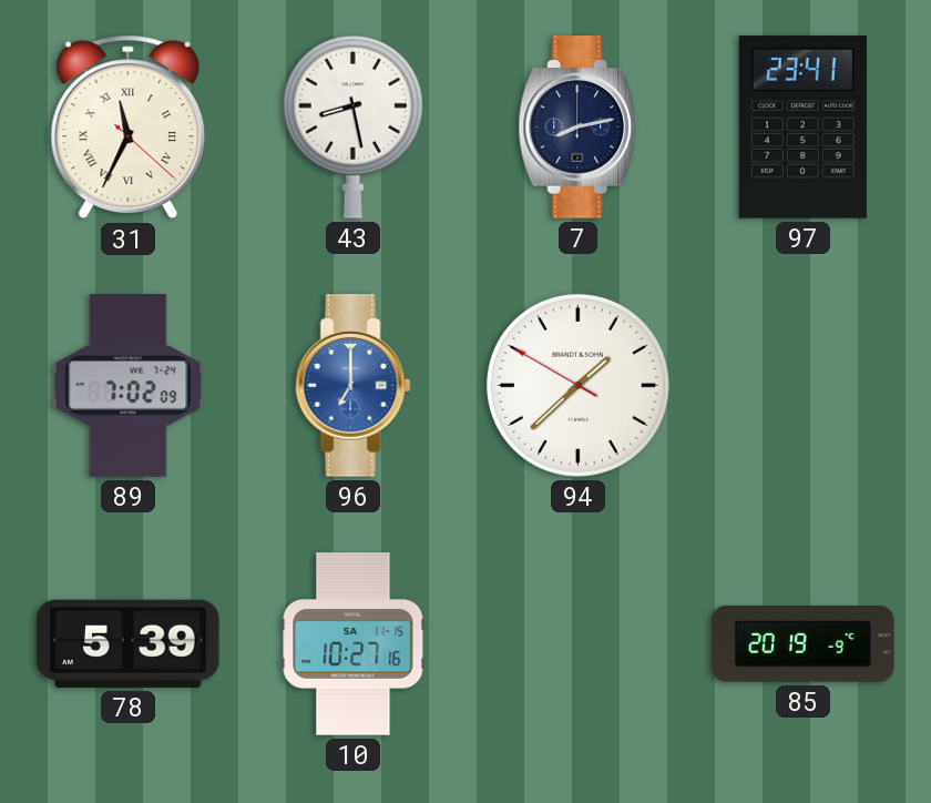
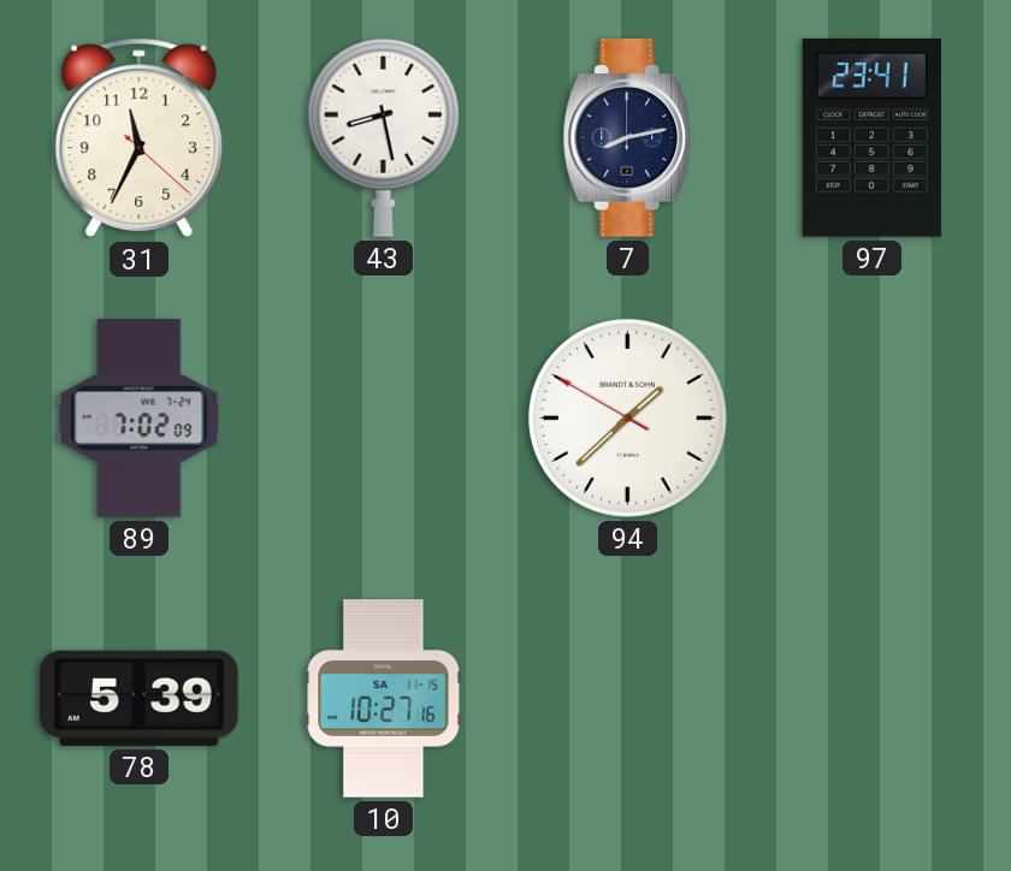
31 numerals: Roman -> Arabic
96: 7:00 -> none
85: 20:19 -> none
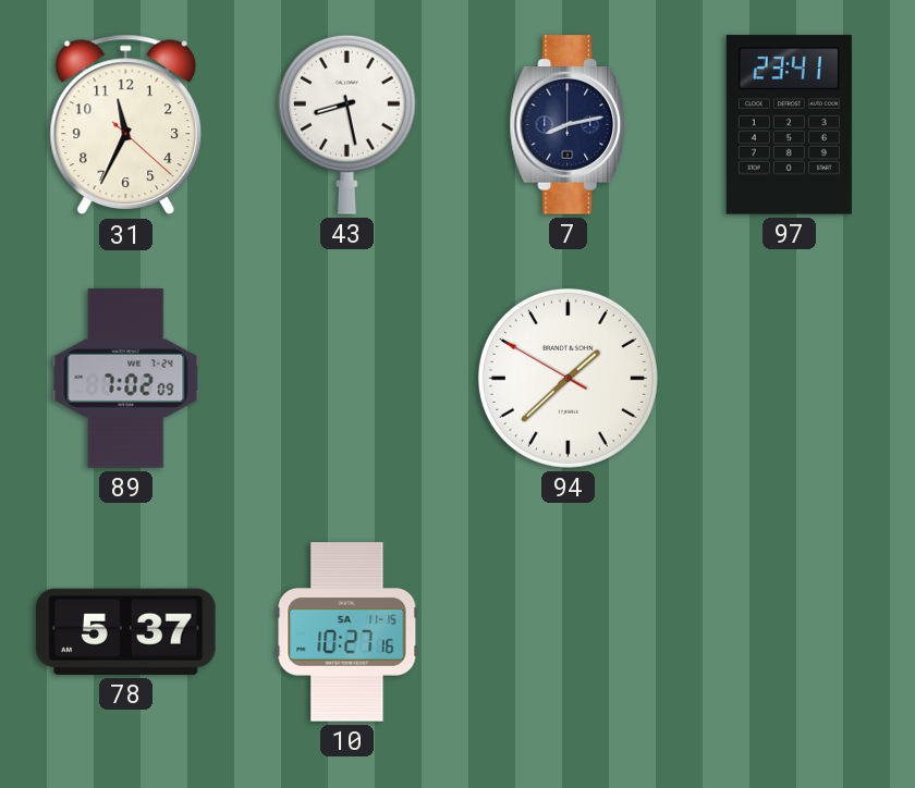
78: 5:39 -> 5:37
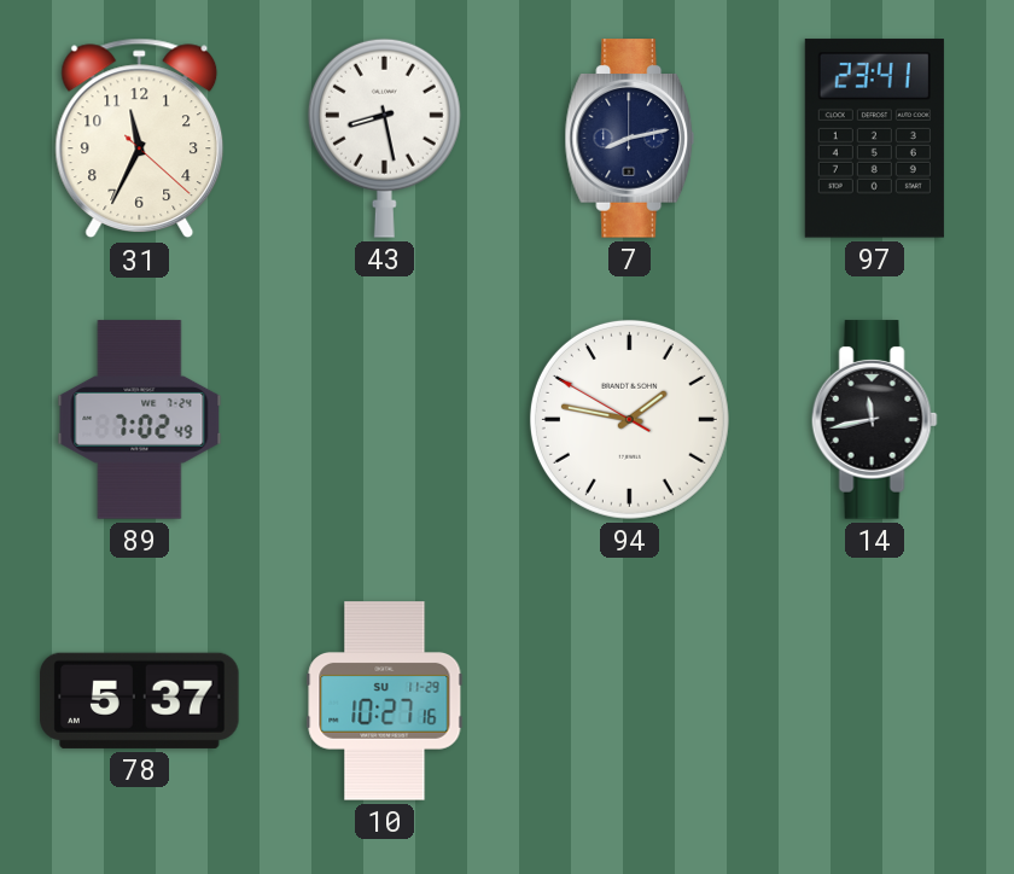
89: 7:02:09 -> 7:02:49
94: 1:37 -> 1:46
14: none -> 11:43
10 date: SA 11-15 -> SU 11-29
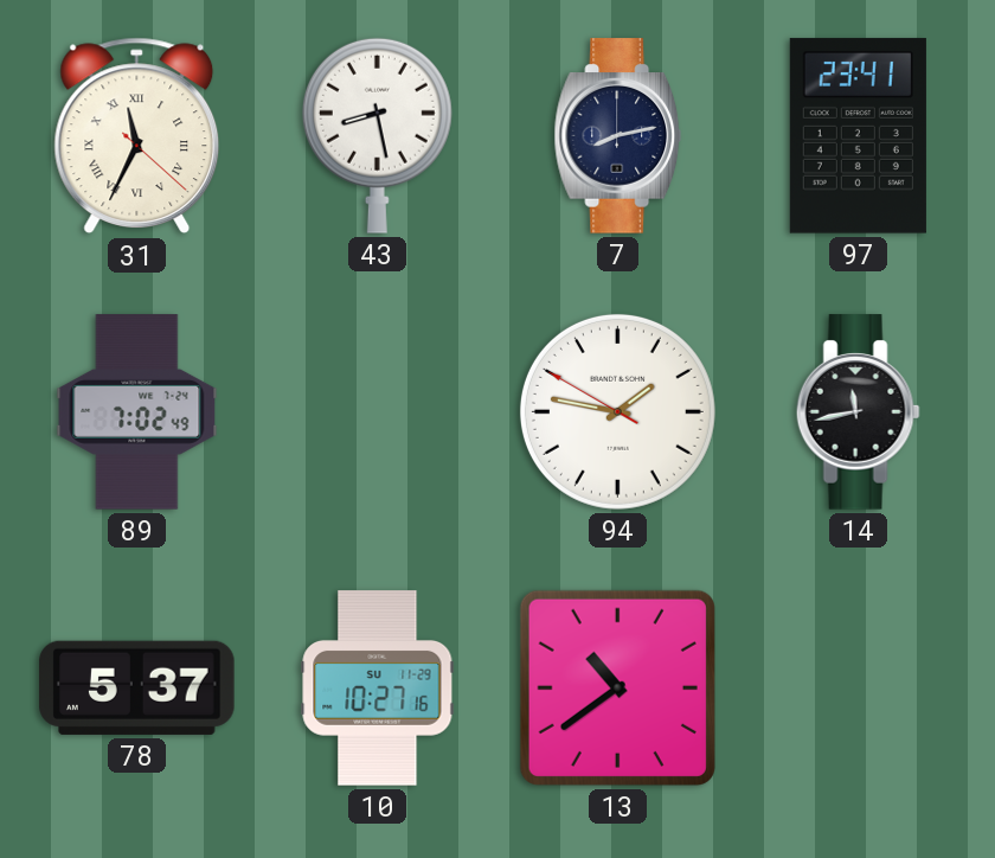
31 numerals: Arabic -> Roman
13: none -> 10:39
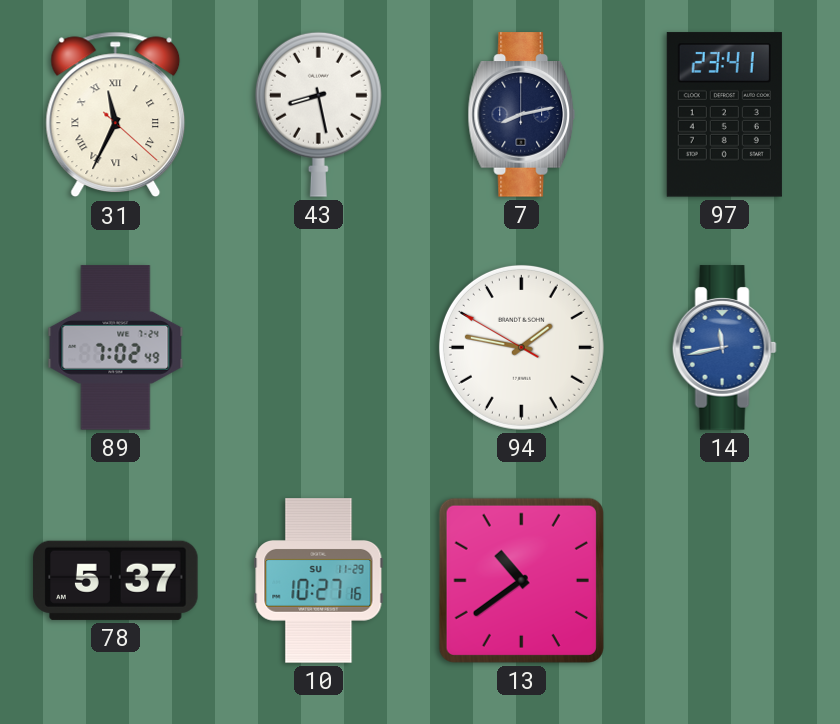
14 dial: black -> blue
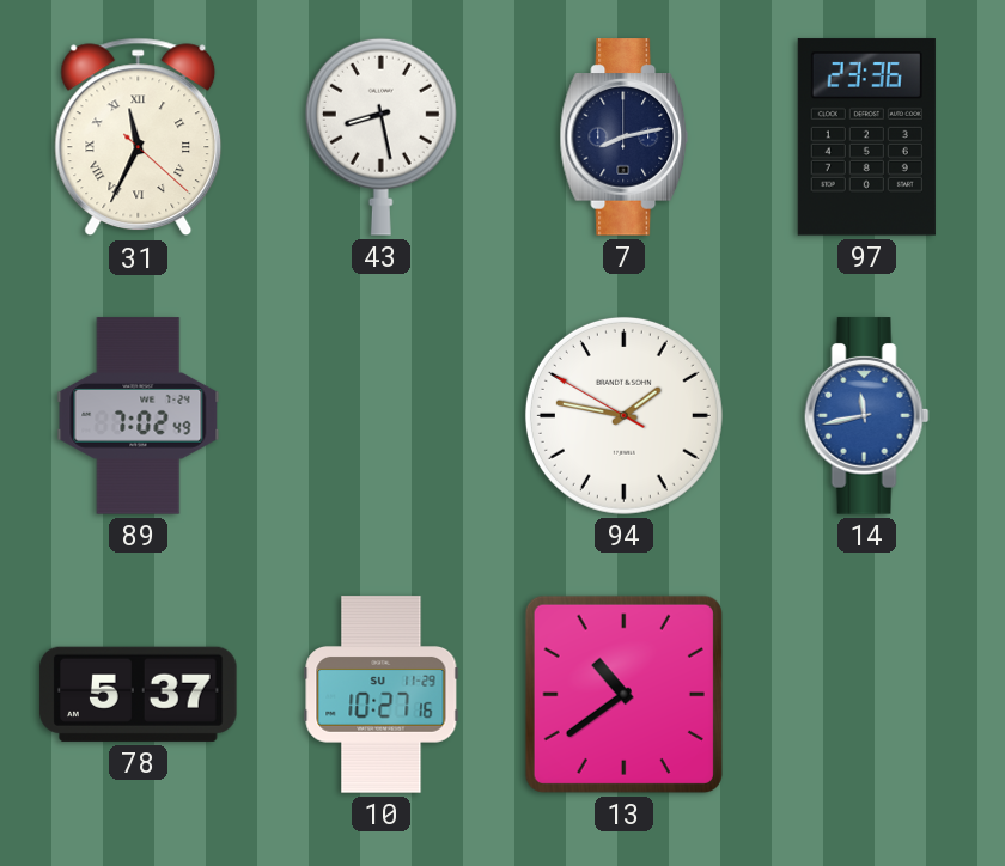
97: 23:41 -> 23:36
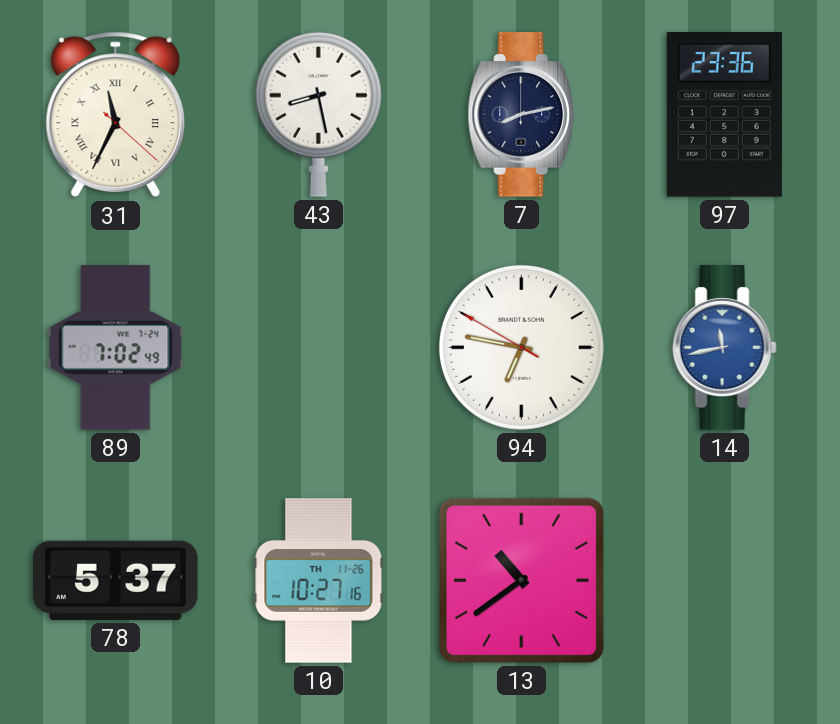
94: 1:46 -> 6:46
10 date: SU 11-29 -> TH 11-26
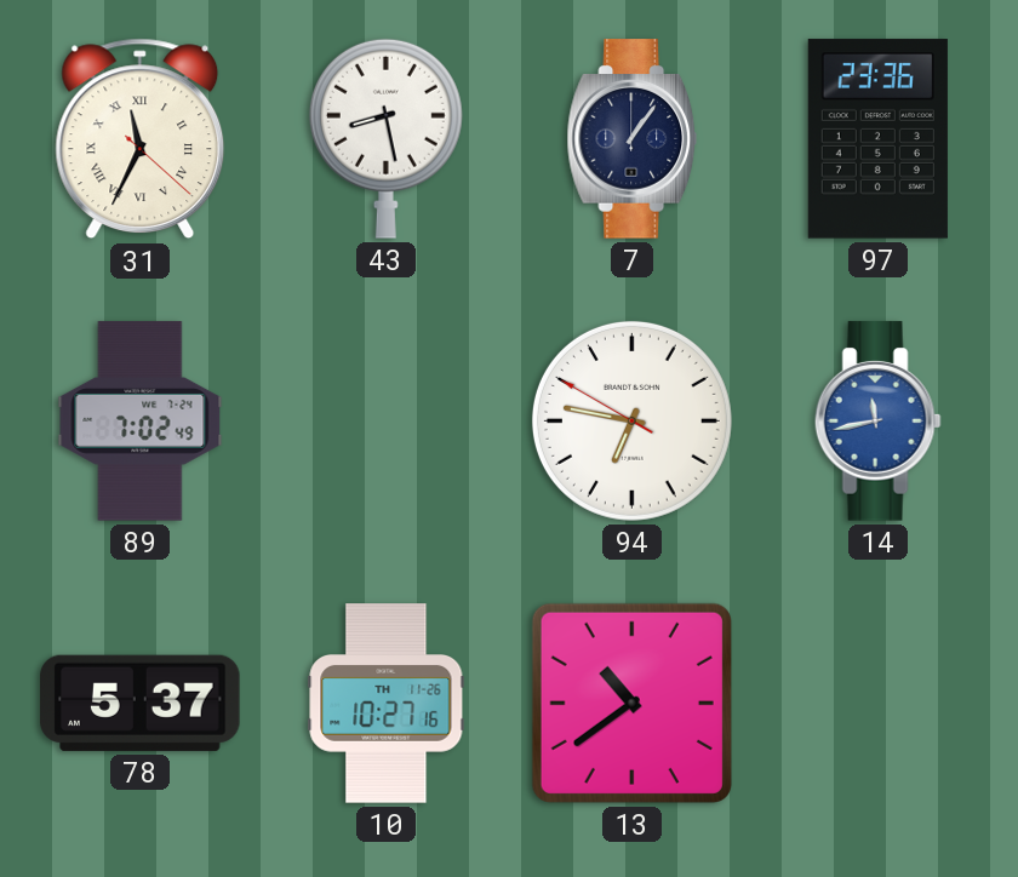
7: 8:13 -> 1:06
